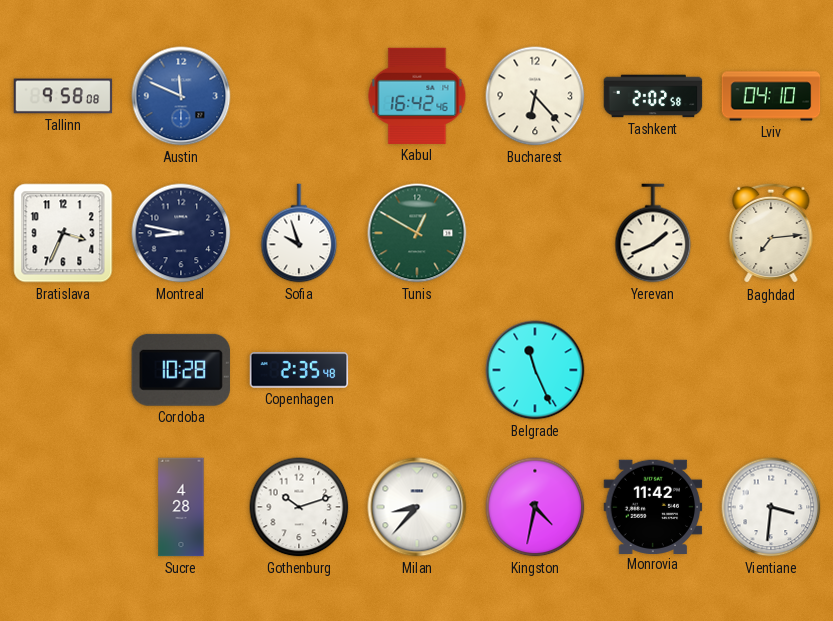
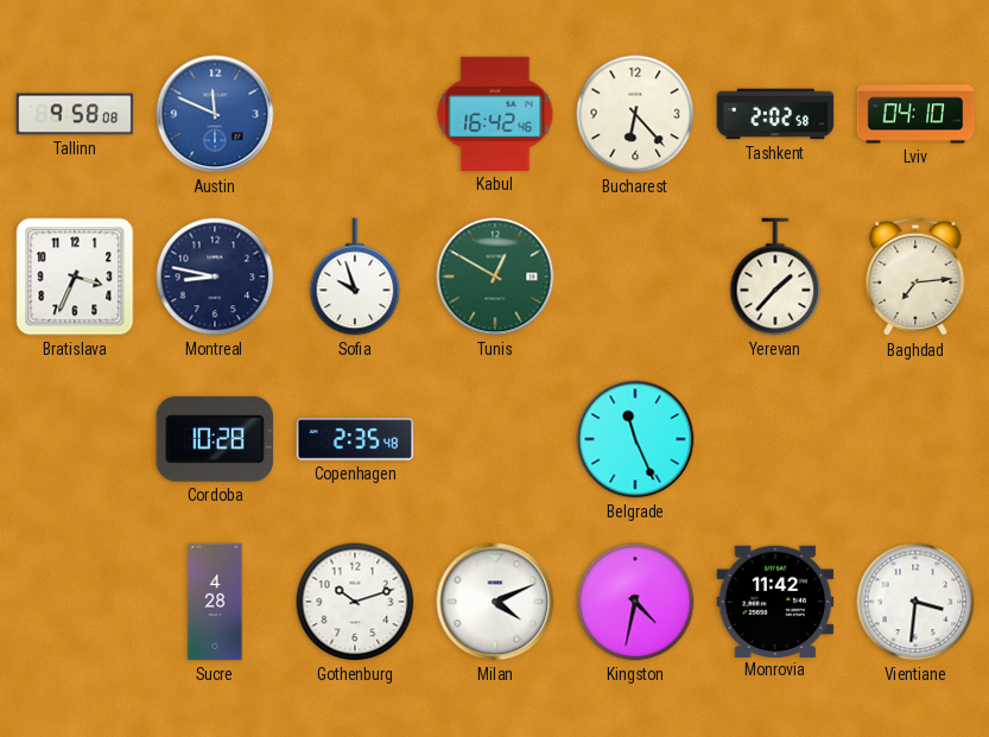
Yerevan: 1:41 -> 1:37
Milan: 8:37 -> 4:11
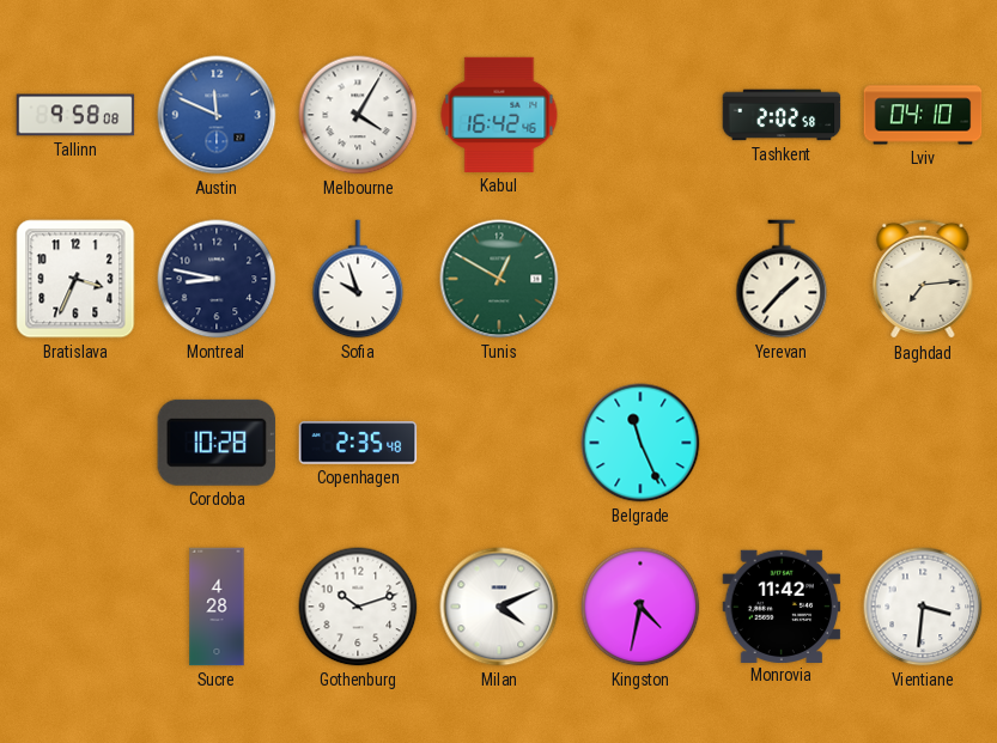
Melbourne: none -> 4:05
Bucharest: 6:23 -> none
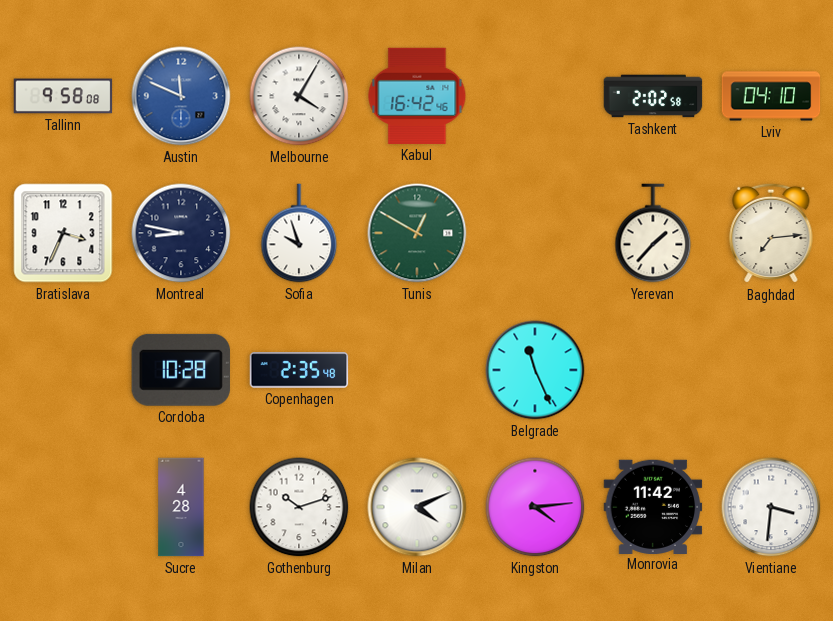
Kingston: 4:32 -> 4:14
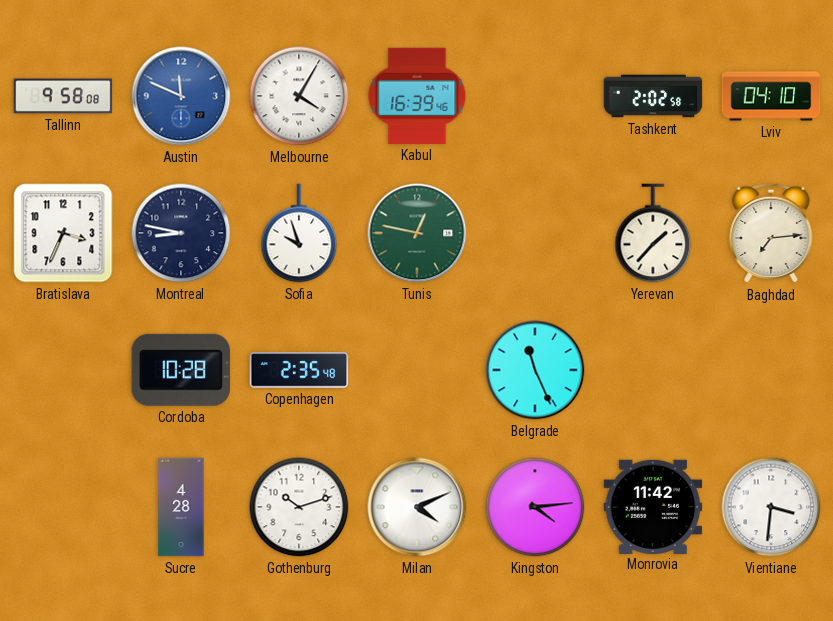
Kabul: 16:42 -> 16:39
Tunis: 12:50 -> 12:47
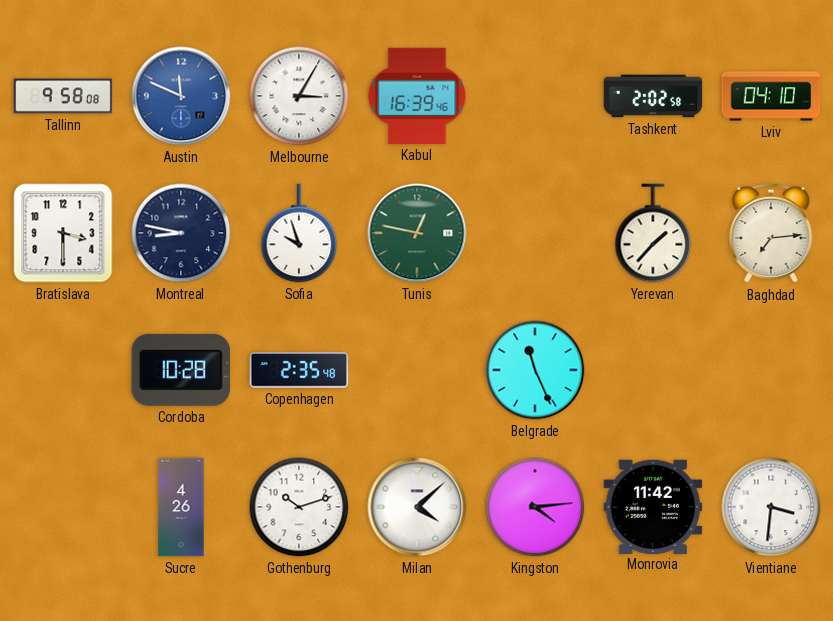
Melbourne: 4:05 -> 3:05
Bratislava: 3:34 -> 3:30
Sucre: 4:28 -> 4:26
Milan: 4:11 -> 4:08
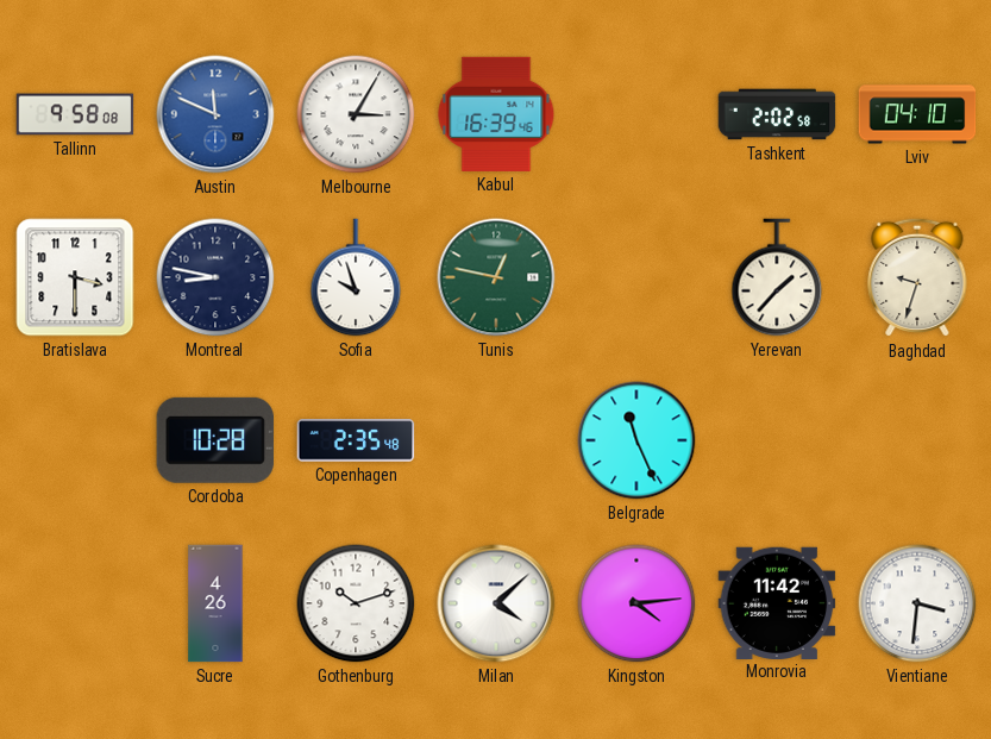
Baghdad: 7:14 -> 9:33
